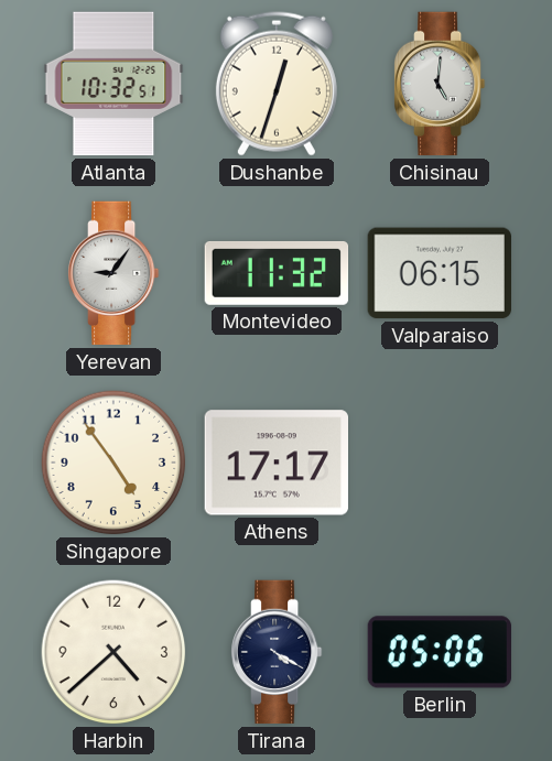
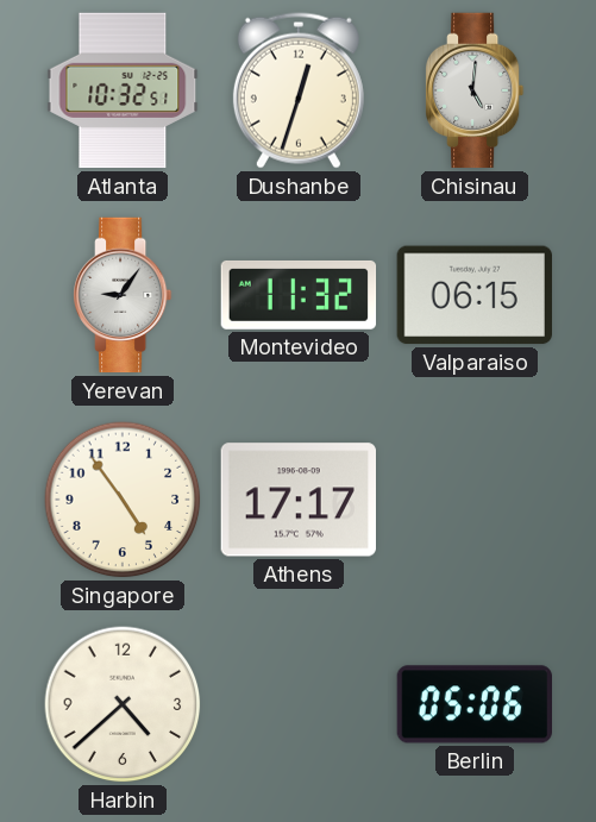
Tirana: 4:20 -> none
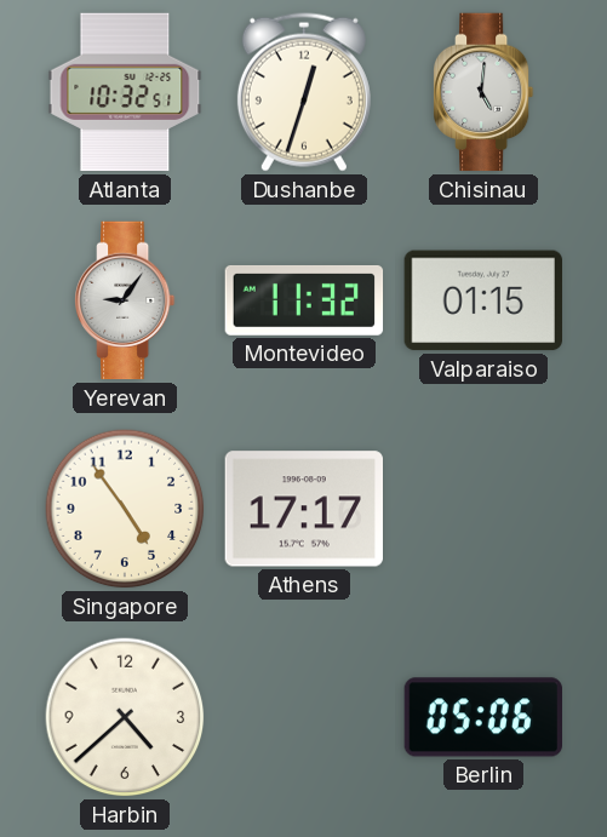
Valparaiso: 06:15 -> 01:15
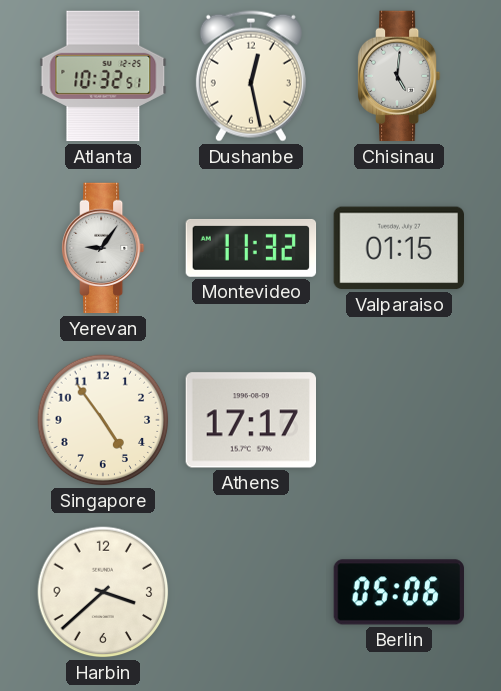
Dushanbe: 12:33 -> 12:28
Harbin: 4:38 -> 3:38
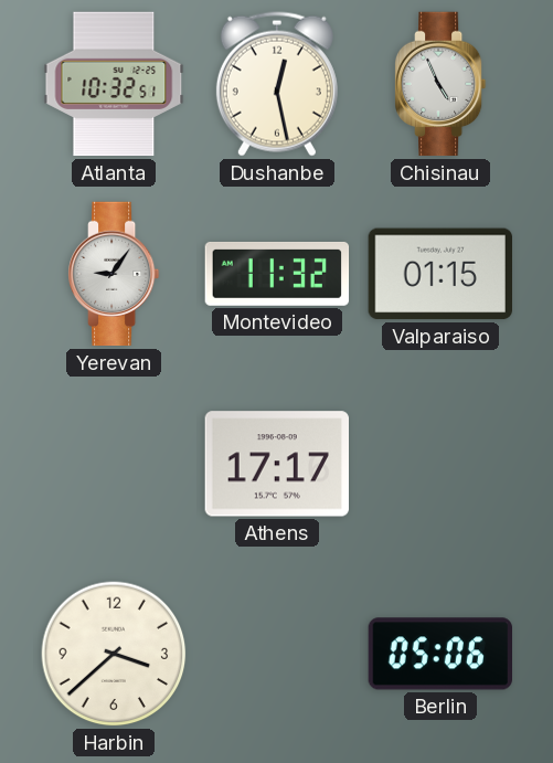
Chisinau: 5:01 -> 4:56
Singapore: 4:54 -> none
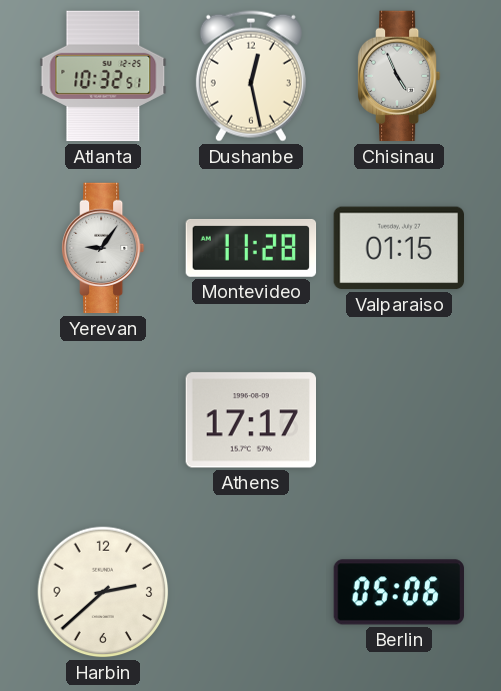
Montevideo: 11:32 -> 11:28
Harbin: 3:38 -> 2:38
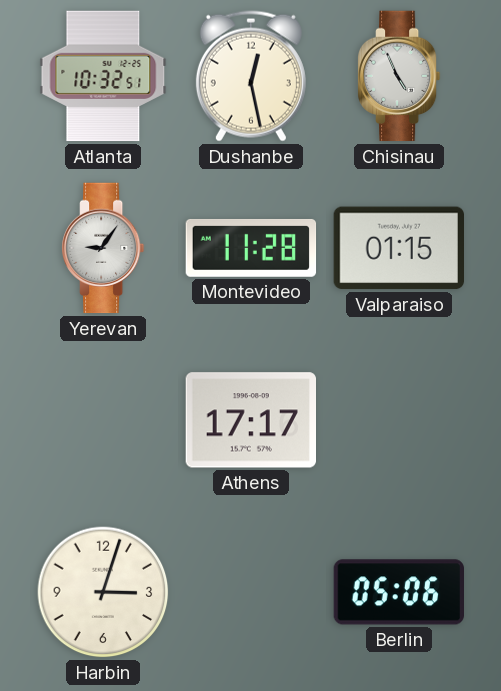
Harbin: 2:38 -> 3:03
